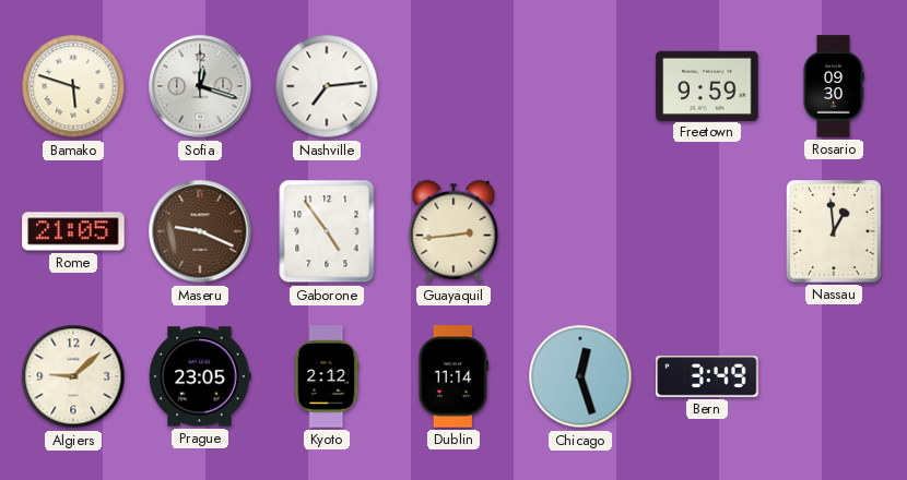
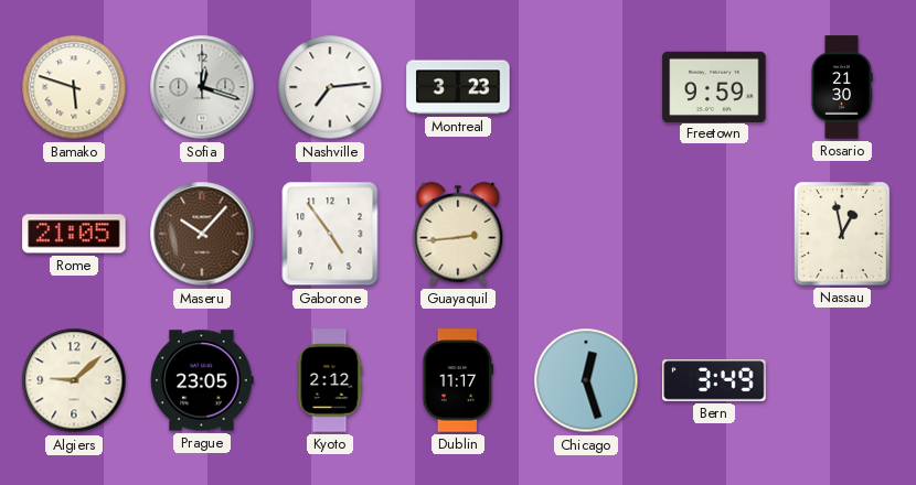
Montreal: none -> 3:23
Rosario: 09:30 -> 21:30
Maseru: 9:19 -> 10:07
Nassau: 12:59 -> 12:58
Dublin: 11:14 -> 11:17
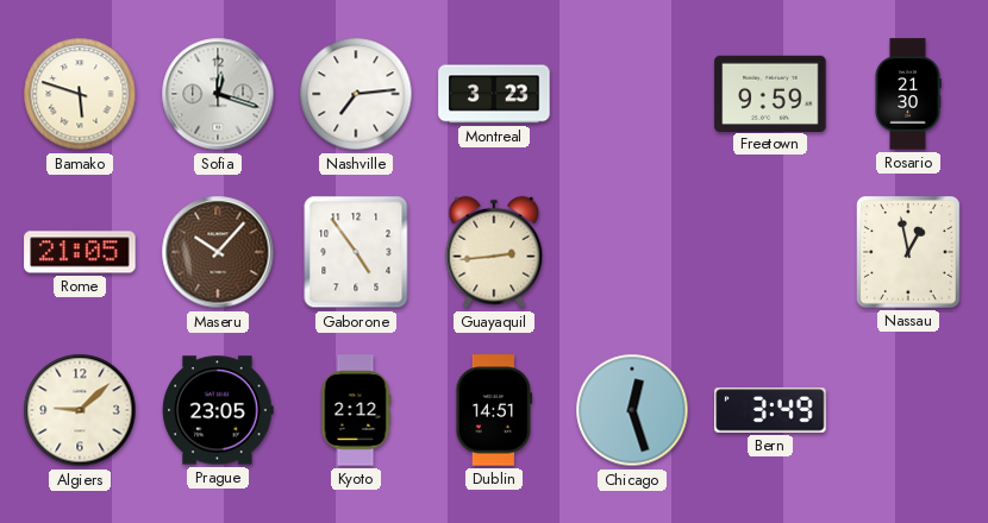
Dublin: 11:17 -> 14:51
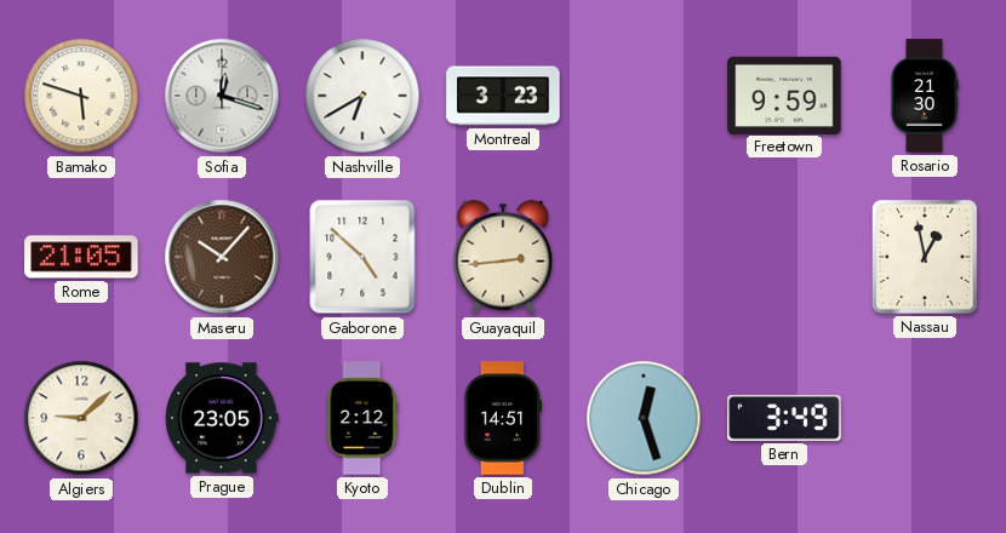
Nashville: 7:14 -> 6:40
Gaborone: 4:54 -> 4:52
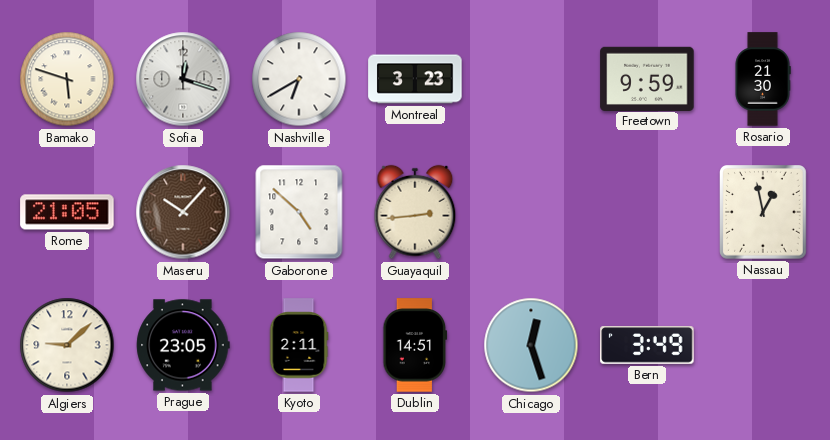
Kyoto: 2:12 -> 2:11
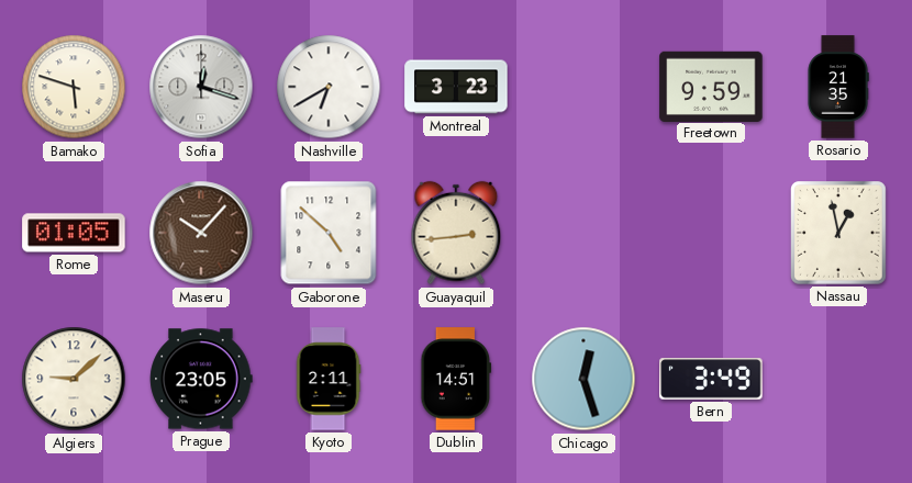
Rosario: 21:30 -> 21:35
Rome: 21:05 -> 01:05
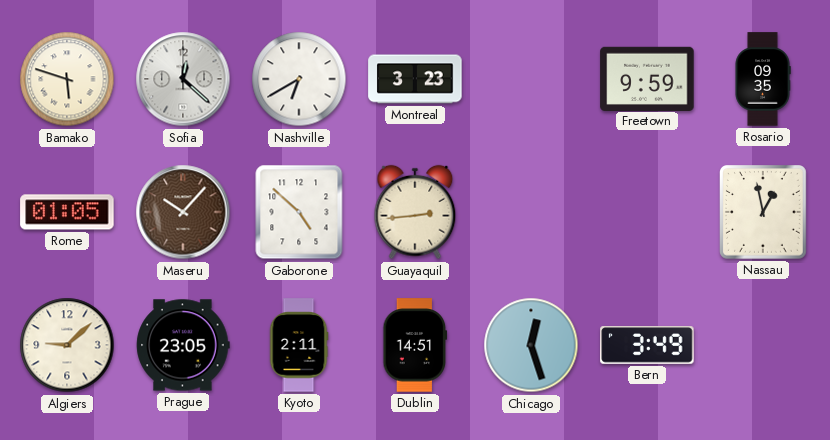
Sofia: 12:18 -> 12:22
Rosario: 21:35 -> 09:35
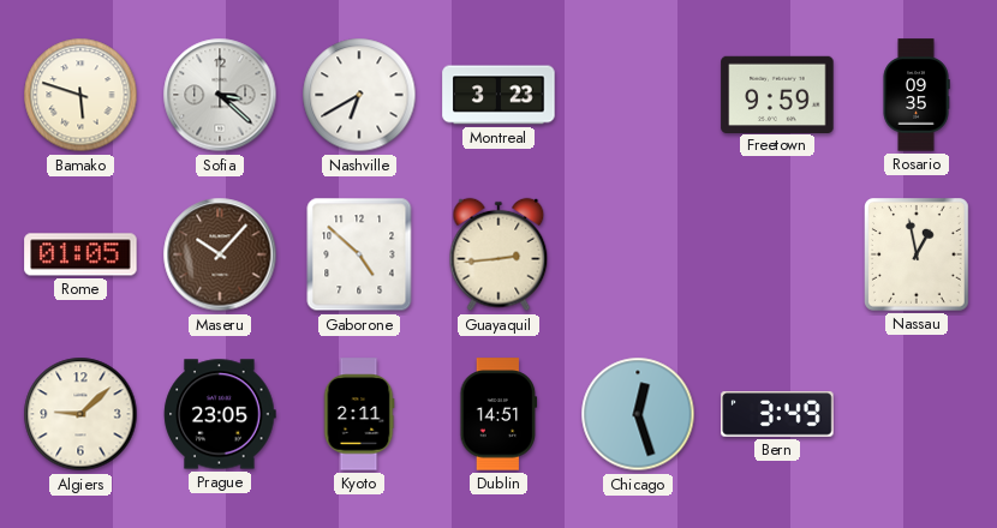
Sofia: 12:22 -> 3:22
